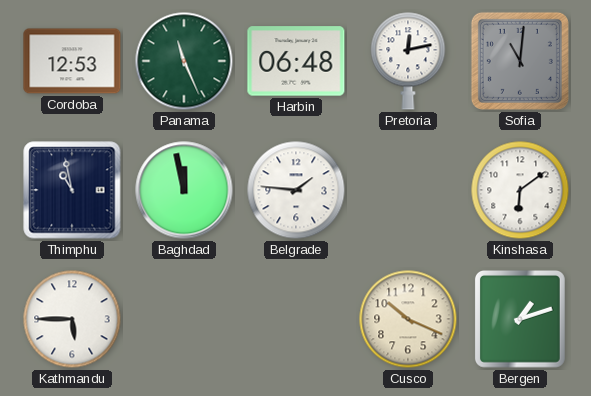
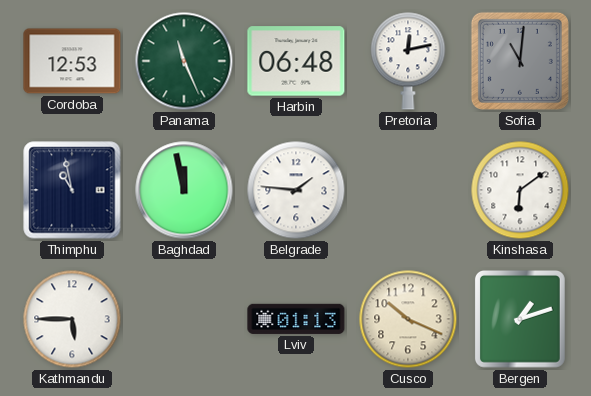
Lviv: none -> 01:13
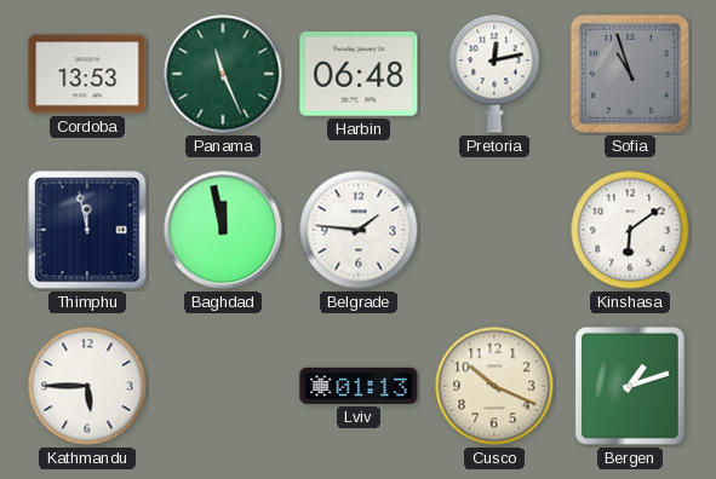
Cordoba: 12:53 -> 13:53
Sofia: 11:01 -> 10:57
Thimphu: 10:58 -> 11:58
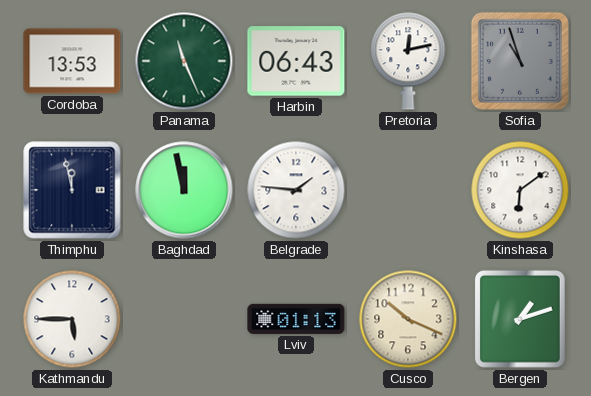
Harbin: 06:48 -> 06:43
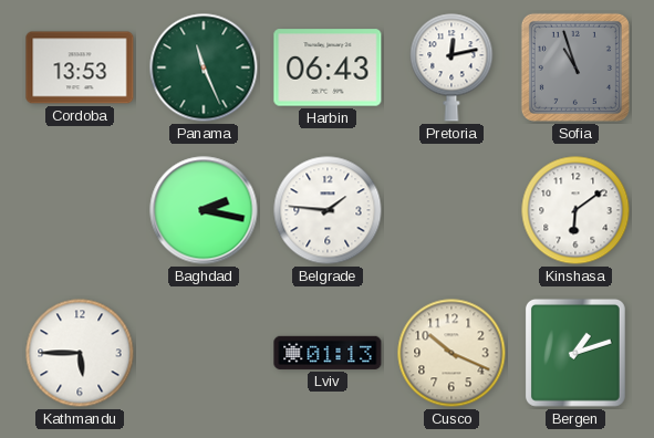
Thimphu: 11:58 -> none
Baghdad: 11:58 -> 2:17
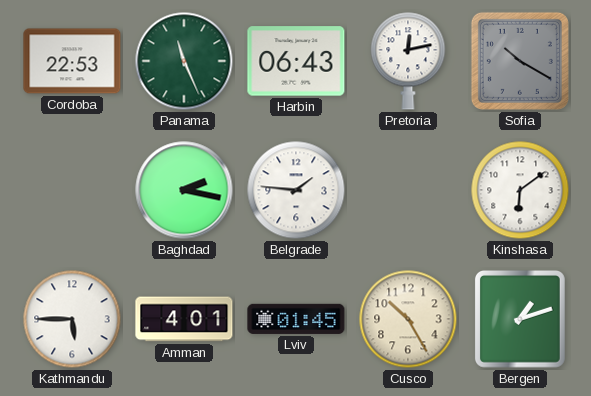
Cordoba: 13:53 -> 22:53
Sofia: 10:57 -> 10:20
Amman: none -> 4:01
Lviv: 01:13 -> 01:45
Cusco: 10:19 -> 10:25
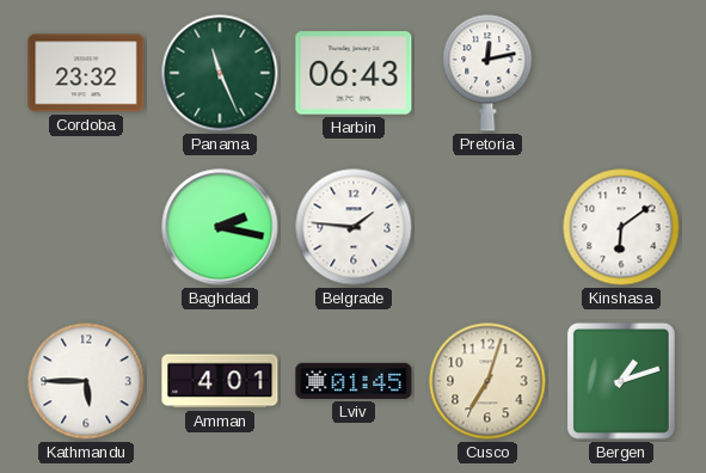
Cordoba: 22:53 -> 23:32
Sofia: 10:20 -> none
Cusco: 10:25 -> 7:03
